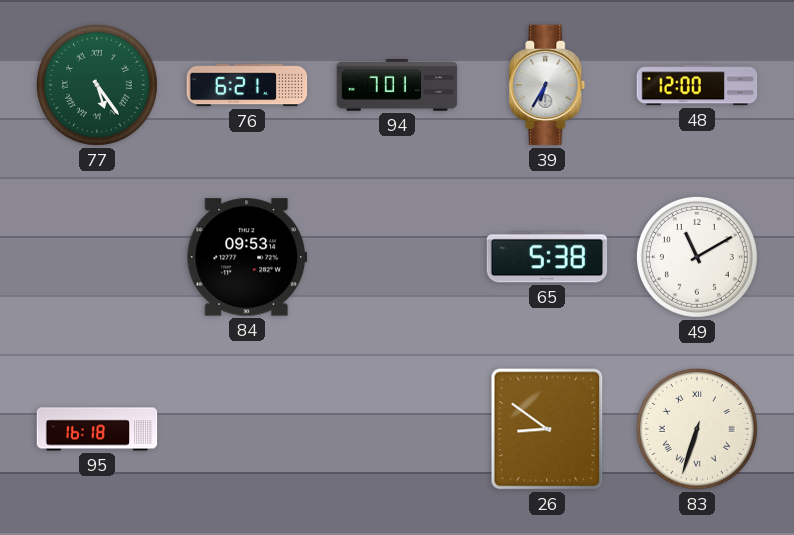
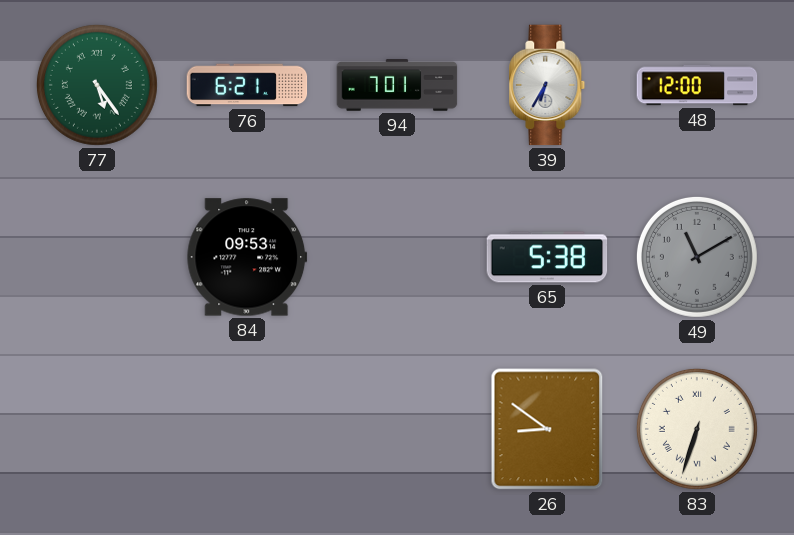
49 dial: white -> grey
95: 16:18 -> none
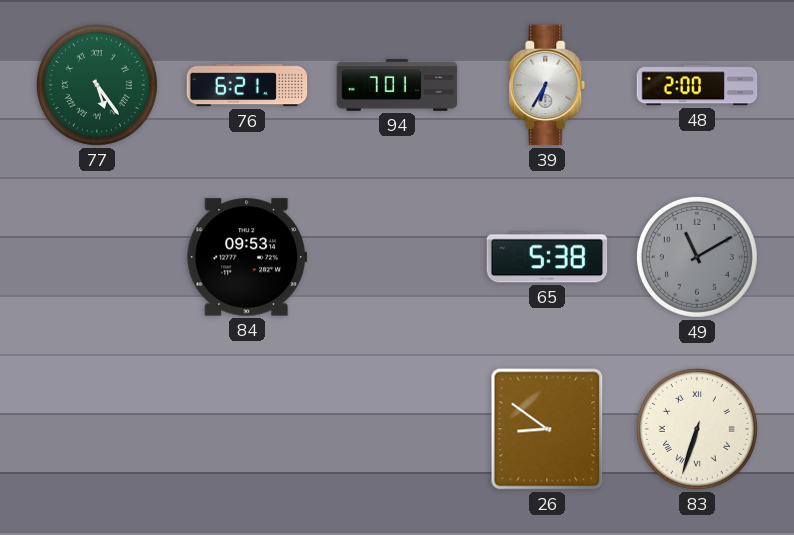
48: 12:00 -> 2:00
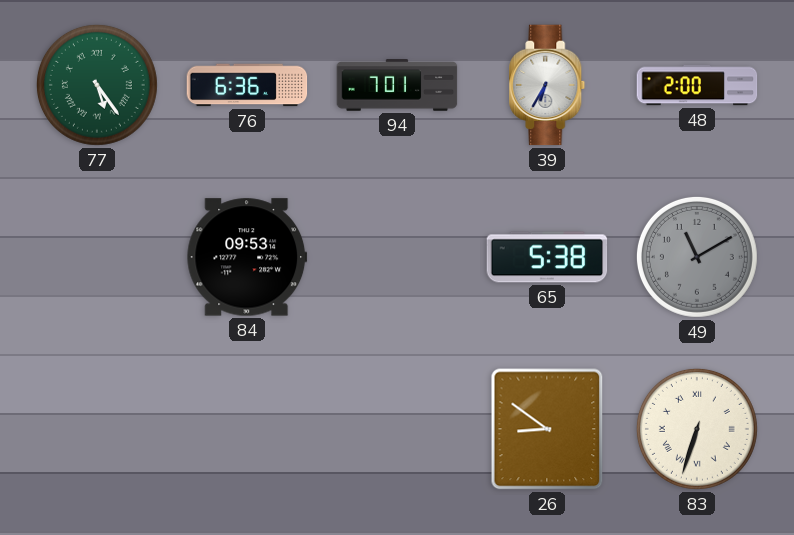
76: 6:21 -> 6:36
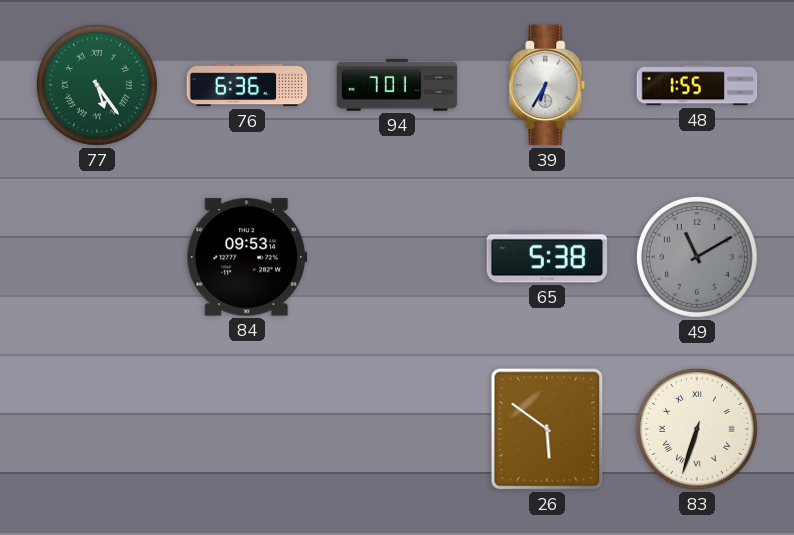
48: 2:00 -> 1:55
26: 8:51 -> 5:51
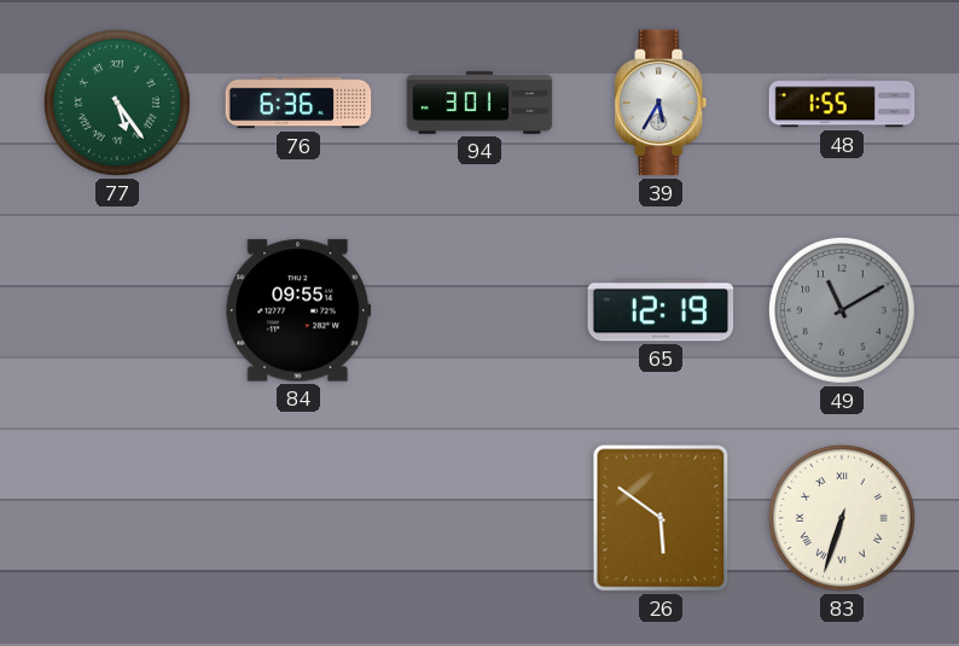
94: 7:01 -> 3:01
39: 6:35 -> 5:35
84: 09:53 -> 09:55
65: 5:38 -> 12:19
